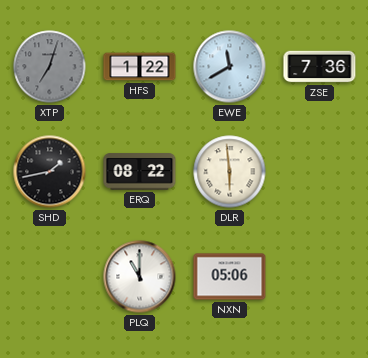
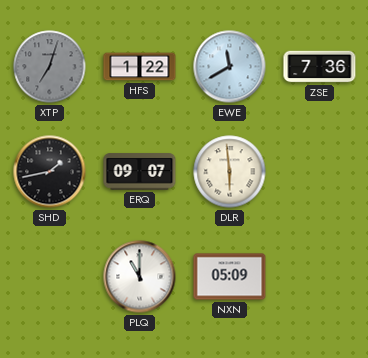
ERQ: 08:22 -> 09:07
NXN: 05:06 -> 05:09
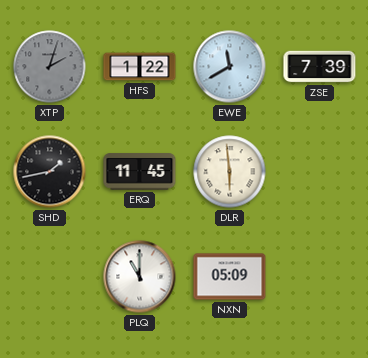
XTP: 7:03 -> 2:03
ZSE: 7:36 -> 7:39
ERQ: 09:07 -> 11:45
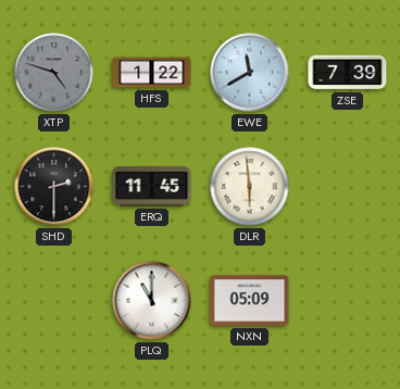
XTP: 2:03 -> 4:48
SHD: 1:43 -> 2:30
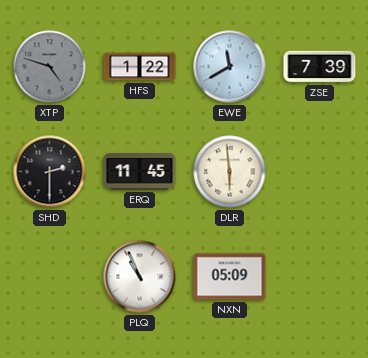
PLQ: 11:00 -> 10:56
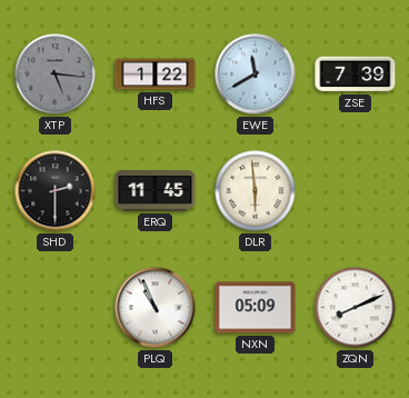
XTP: 4:48 -> 5:16
ZQN: none -> 8:11
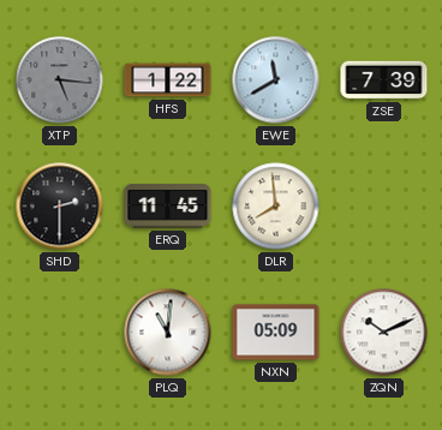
DLR: 5:59 -> 7:59
PLQ: 10:56 -> 11:01
ZQN: 8:11 -> 10:11
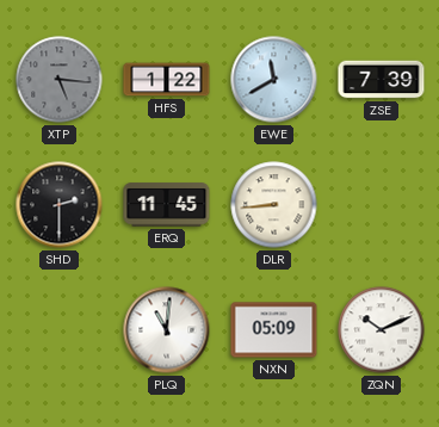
DLR: 7:59 -> 8:44
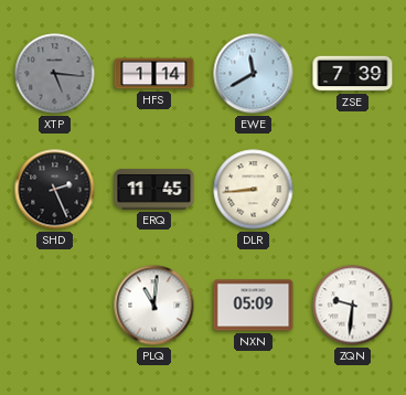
HFS: 1:22 -> 1:14
SHD: 2:30 -> 2:26
ZQN: 10:11 -> 9:31
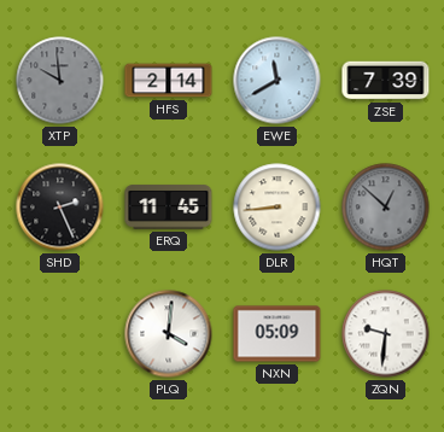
XTP: 5:16 -> 9:59
HFS: 1:14 -> 2:14
HQT: none -> 12:52
PLQ: 11:01 -> 4:01
